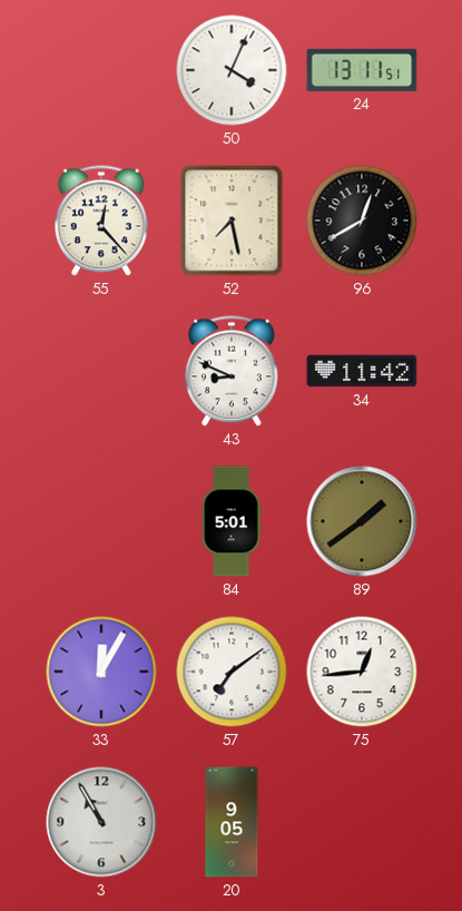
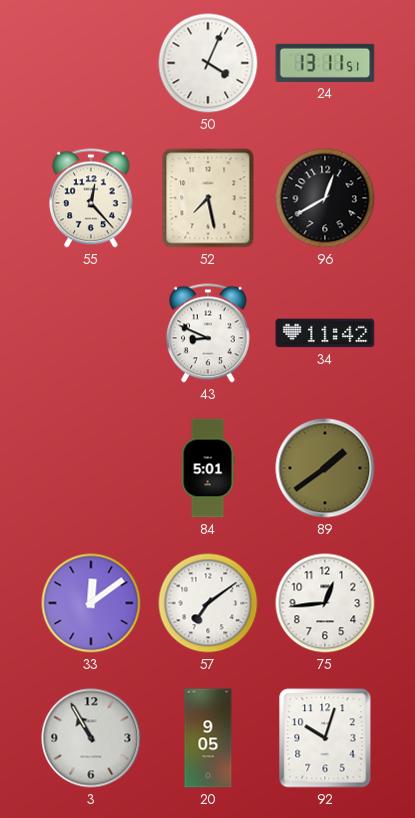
33: 12:05 -> 12:09
92: none -> 10:03
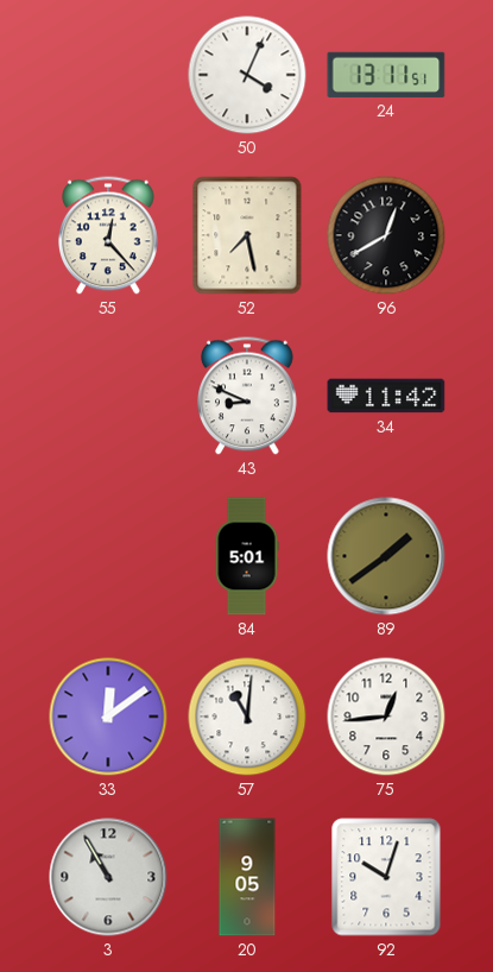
57: 7:09 -> 11:01
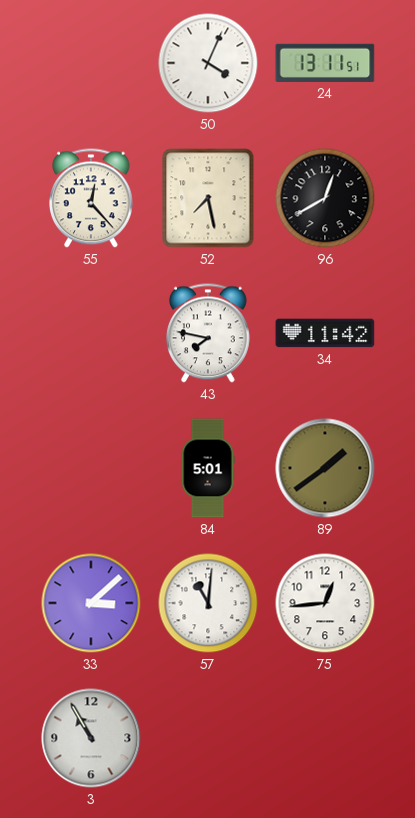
43: 8:49 -> 7:47
33: 12:09 -> 3:08
20: 9:05 -> none
92: 10:03 -> none
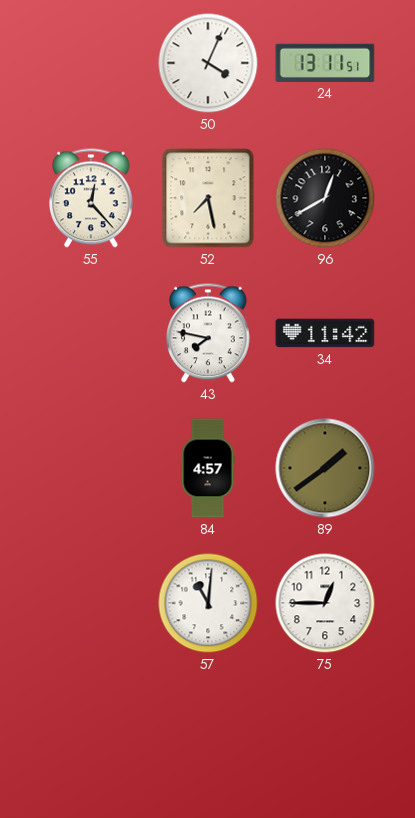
84: 5:01 -> 4:57
33: 3:08 -> none
75: 12:44 -> 12:45
3: 10:55 -> none
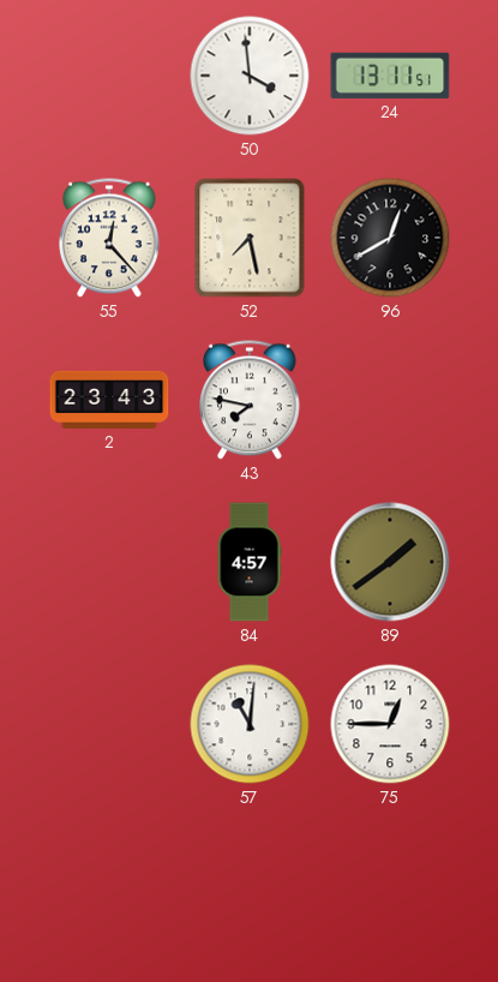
50: 4:04 -> 3:59
2: none -> 23:43
34: 11:42 -> none
